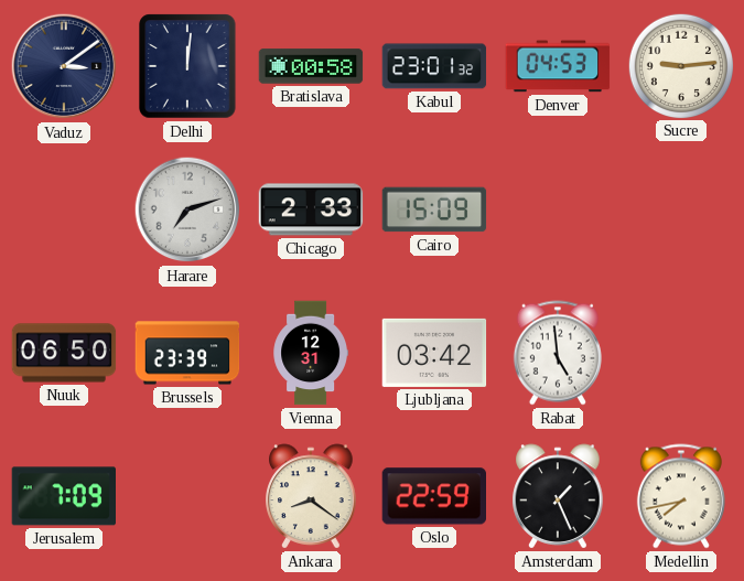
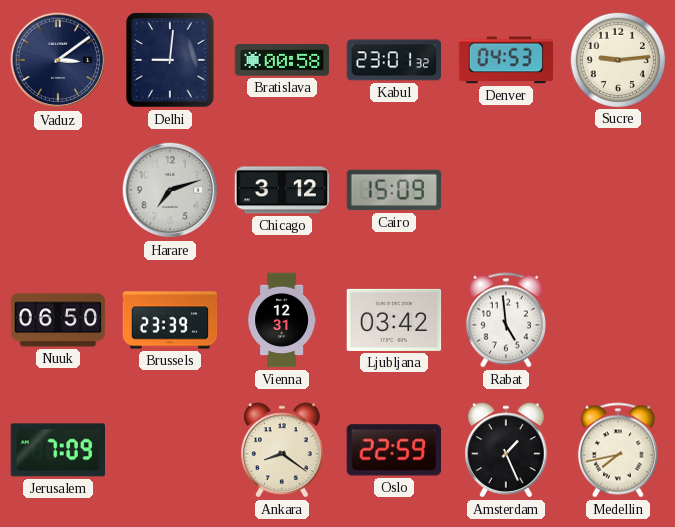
Delhi: 12:01 -> 9:01
Chicago: 2:33 -> 3:12
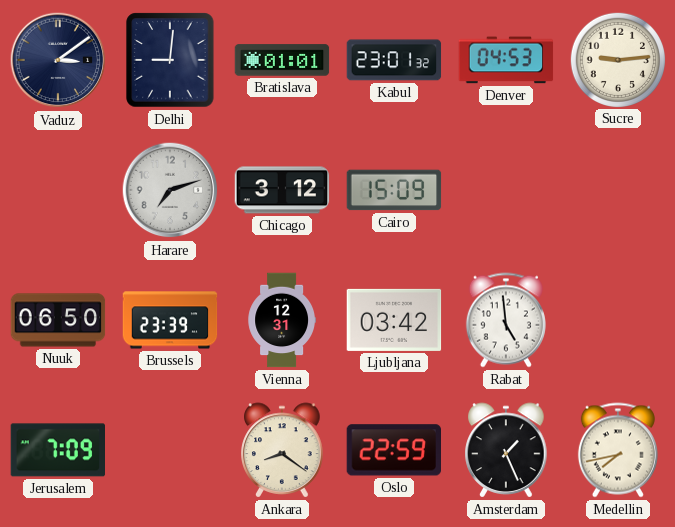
Bratislava: 00:58 -> 01:01
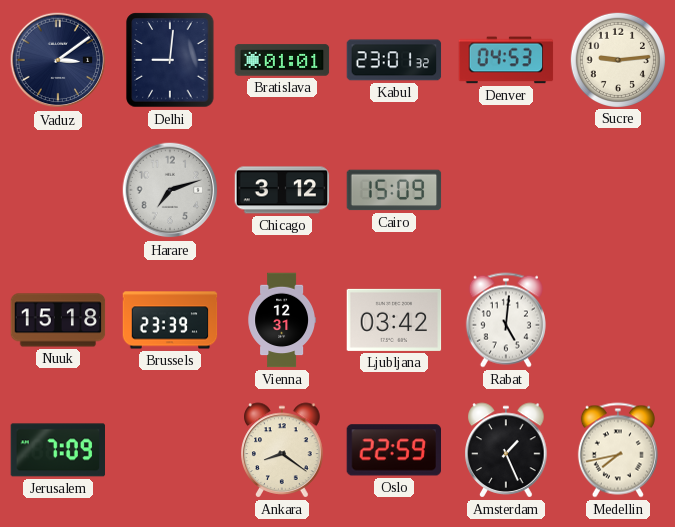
Nuuk: 06:50 -> 15:18
Rabat: 4:59 -> 5:01
